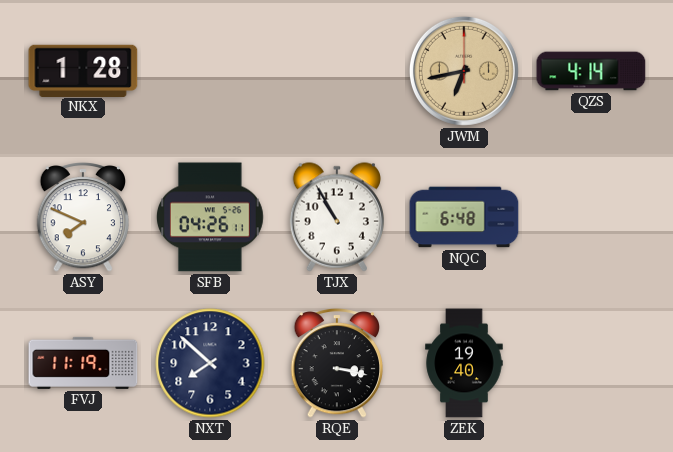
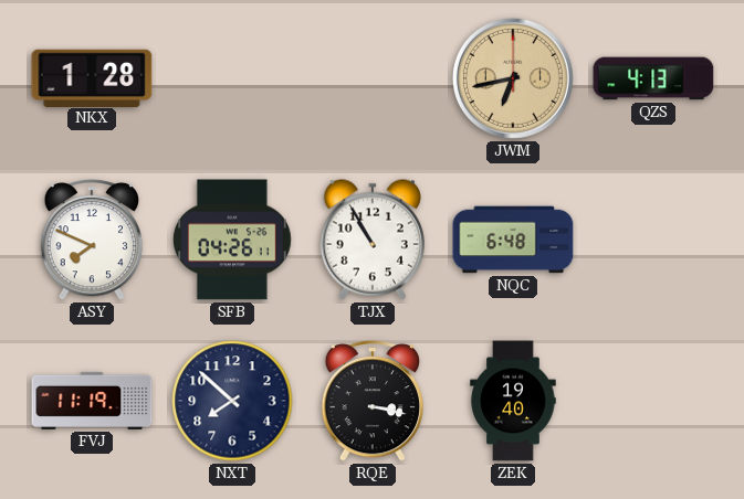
QZS: 4:14 -> 4:13
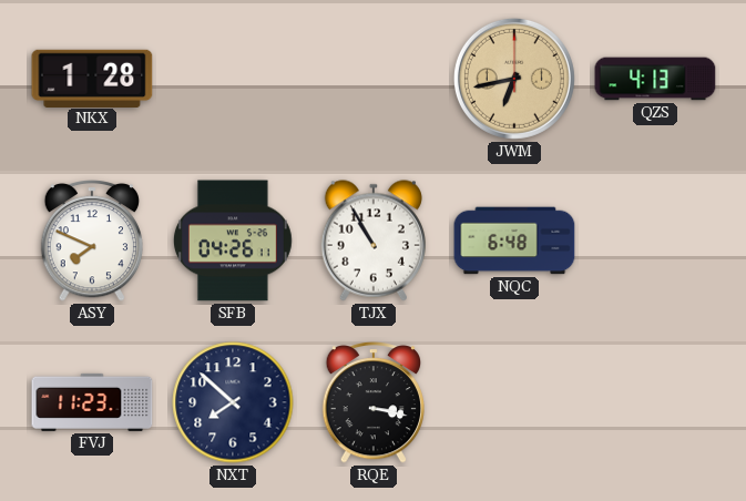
FVJ: 11:19 -> 11:23
ZEK: 19:40 -> none
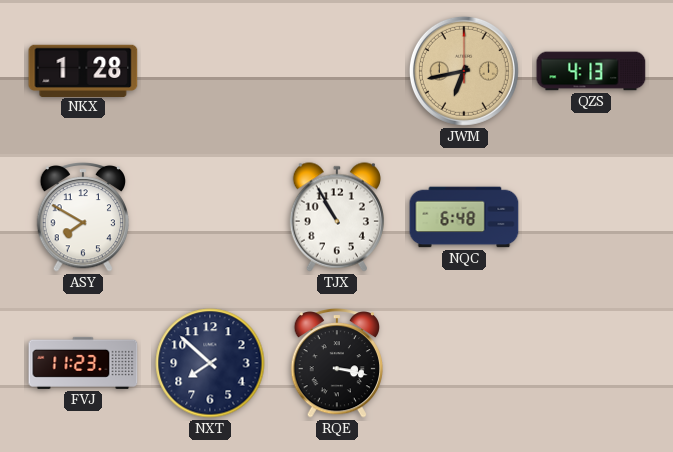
ASY: 7:49 -> 7:50
SFB: 04:26 -> none
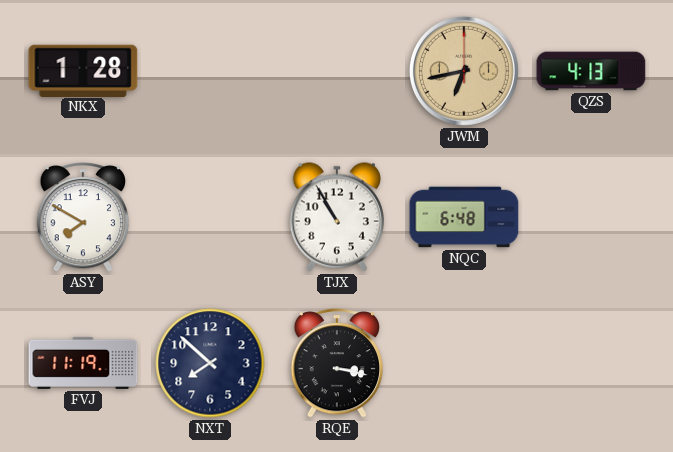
FVJ: 11:23 -> 11:19
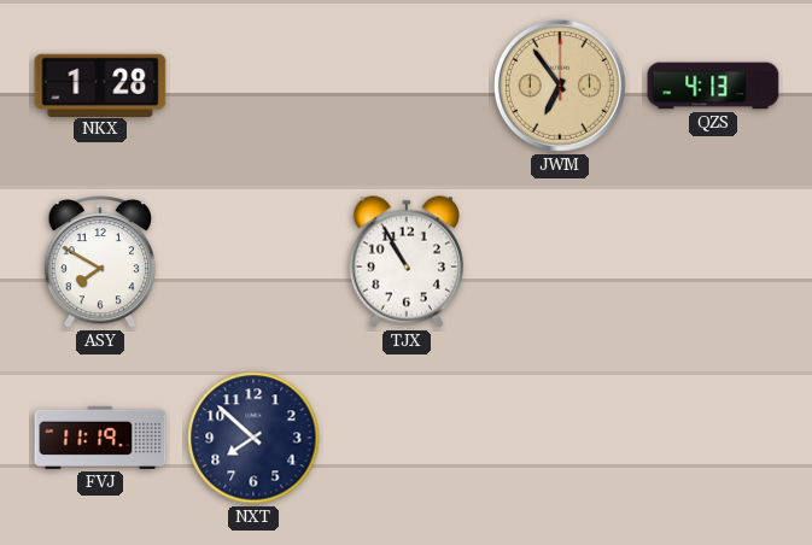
JWM: 6:43 -> 6:54
NQC: 6:48 -> none
RQE: 3:17 -> none
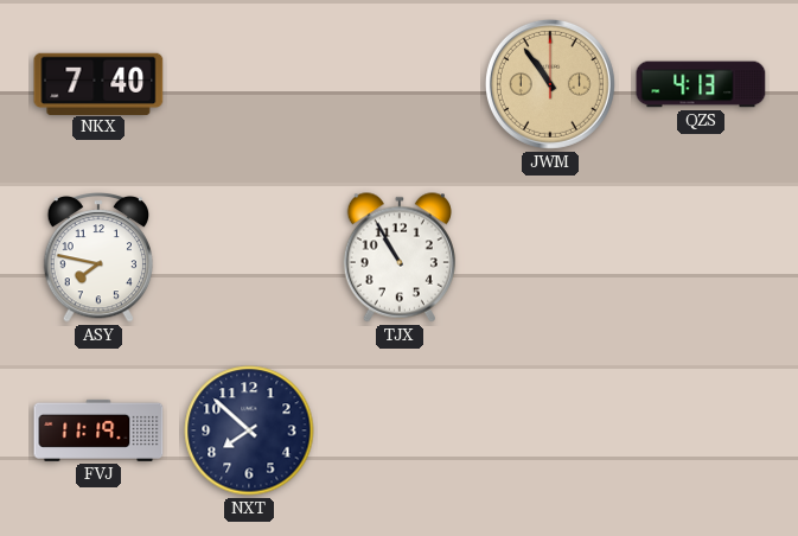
NKX: 1:28 -> 7:40
JWM: 6:54 -> 10:54
ASY: 7:50 -> 7:47
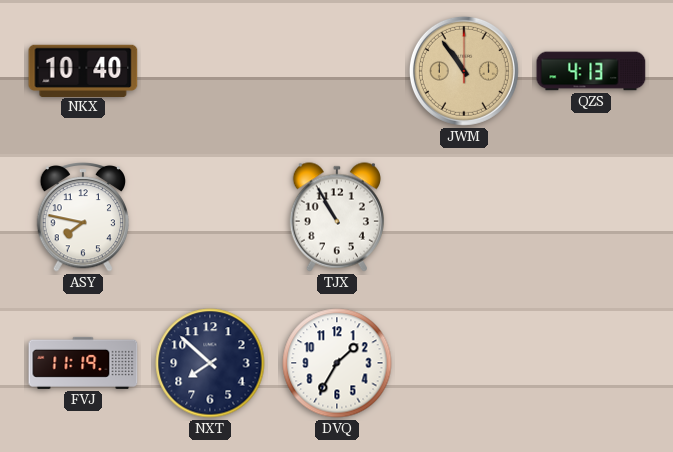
NKX: 7:40 -> 10:40
DVQ: none -> 1:35
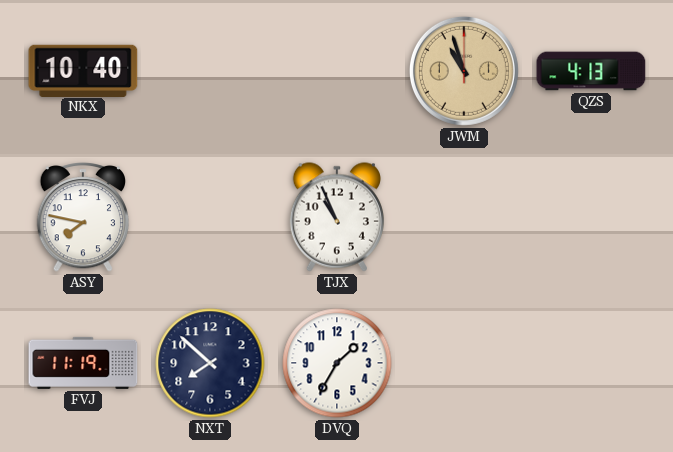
JWM: 10:54 -> 10:57
TJX: 10:55 -> 10:56
